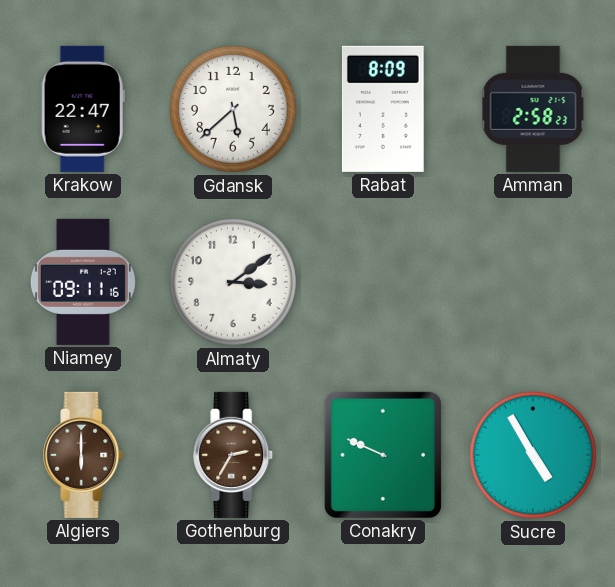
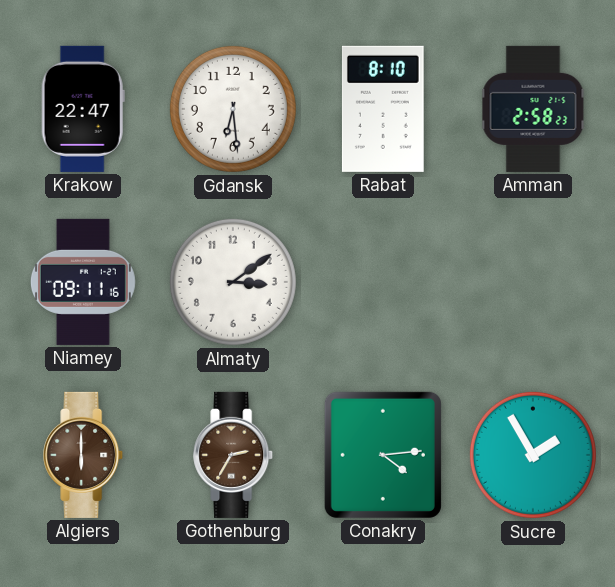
Gdansk: 5:38 -> 6:29
Rabat: 8:09 -> 8:10
Conakry: 9:49 -> 4:14
Sucre: 4:55 -> 1:55
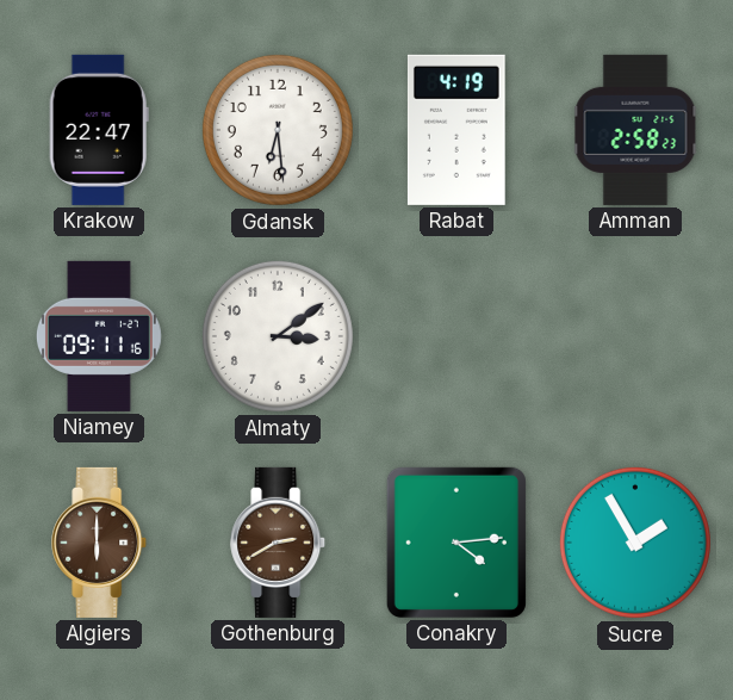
Rabat: 8:10 -> 4:19
Gothenburg: 2:35 -> 2:40
